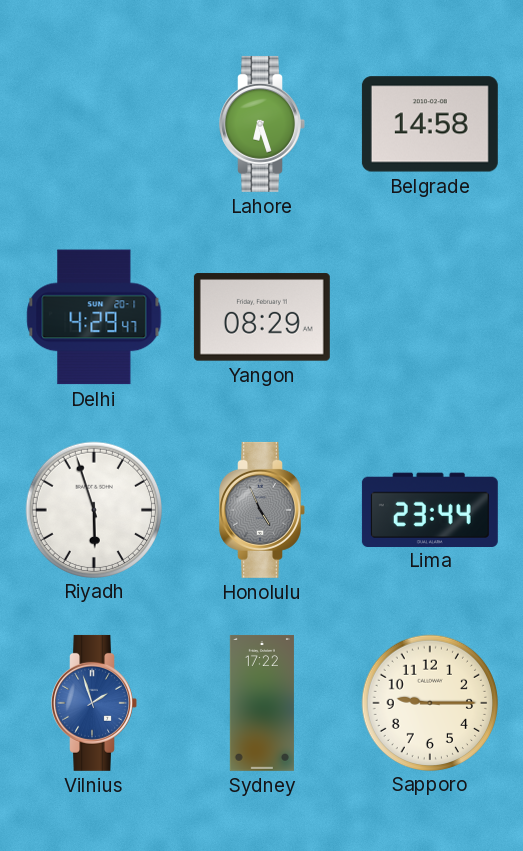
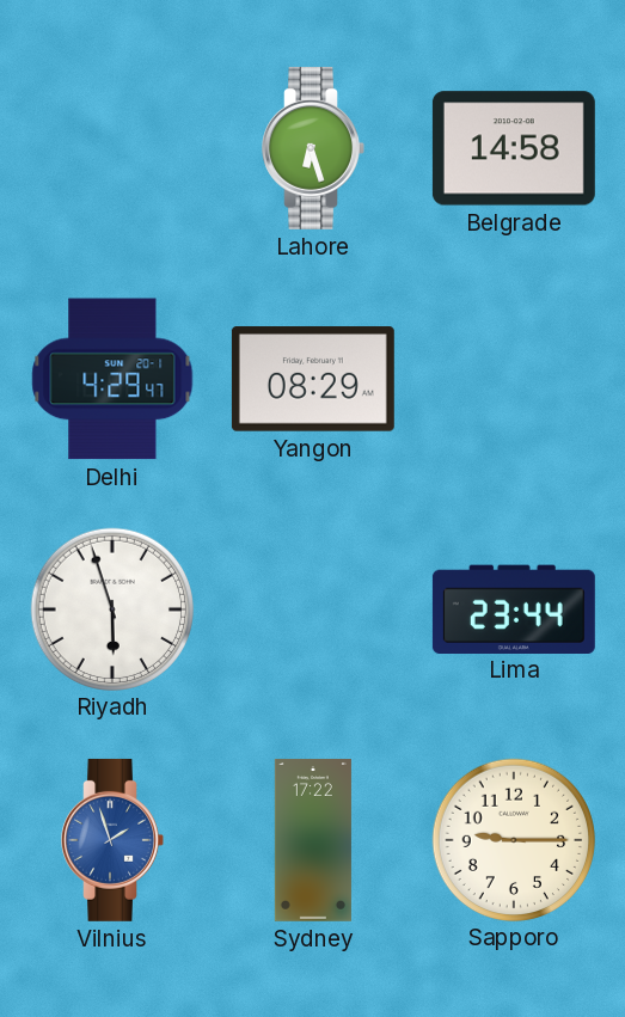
Honolulu: 4:56 -> none
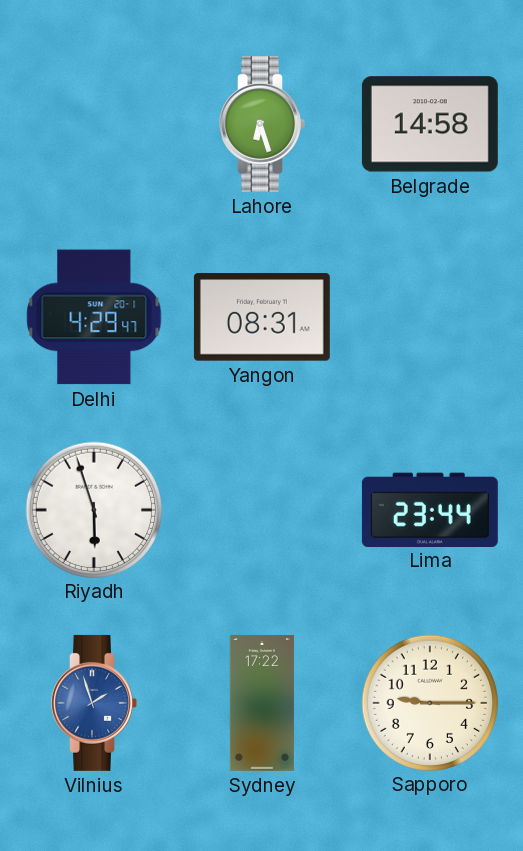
Yangon: 08:29 -> 08:31
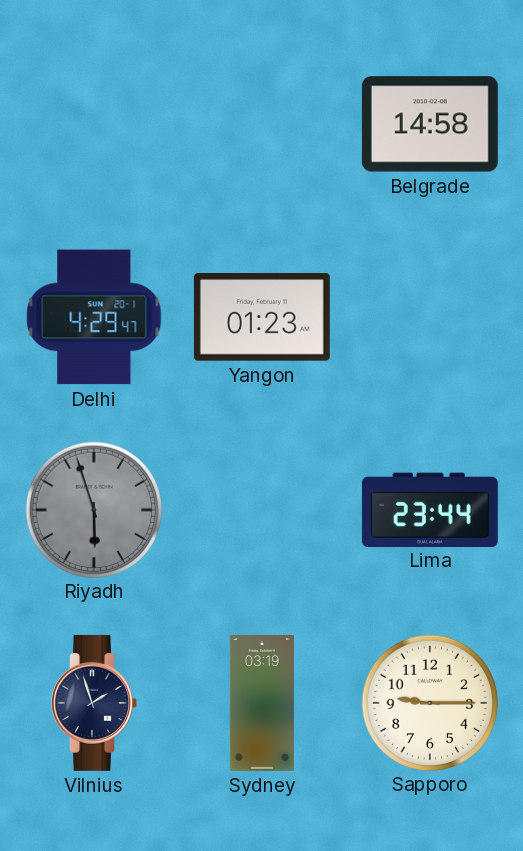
Lahore: 6:27 -> none
Yangon: 08:31 -> 01:23
Riyadh dial: white -> grey
Vilnius dial: blue -> navy
Sydney: 17:22 -> 03:19
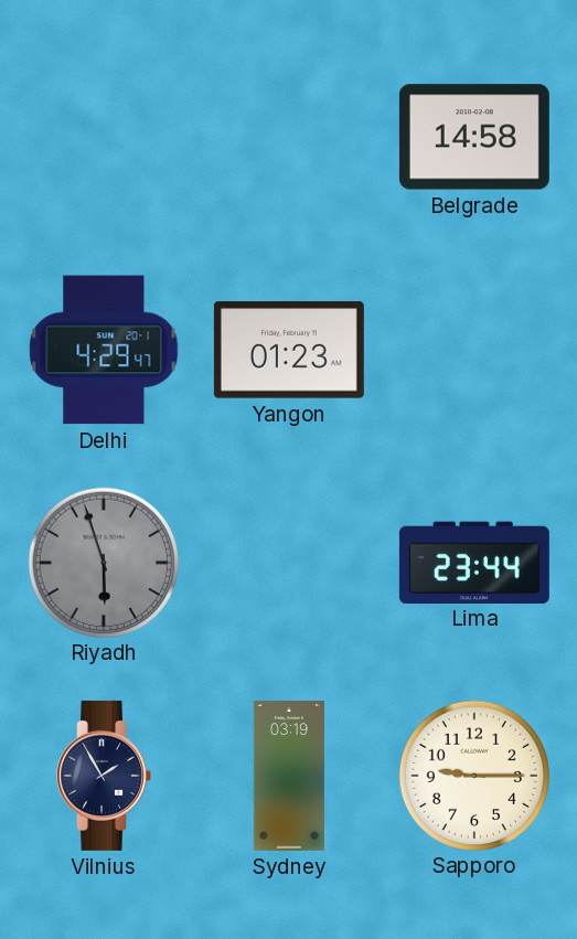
Vilnius: 1:57 -> 1:55
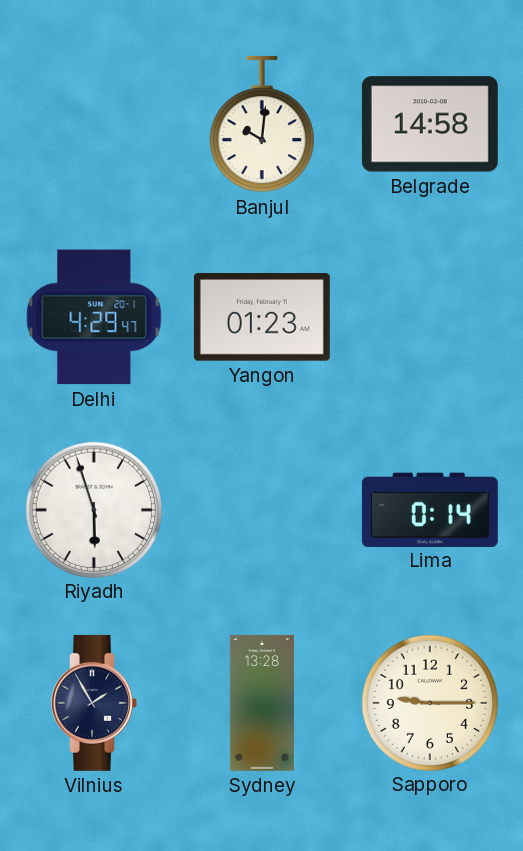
Banjul: none -> 10:01
Riyadh dial: grey -> white
Lima: 23:44 -> 0:14
Sydney: 03:19 -> 13:28
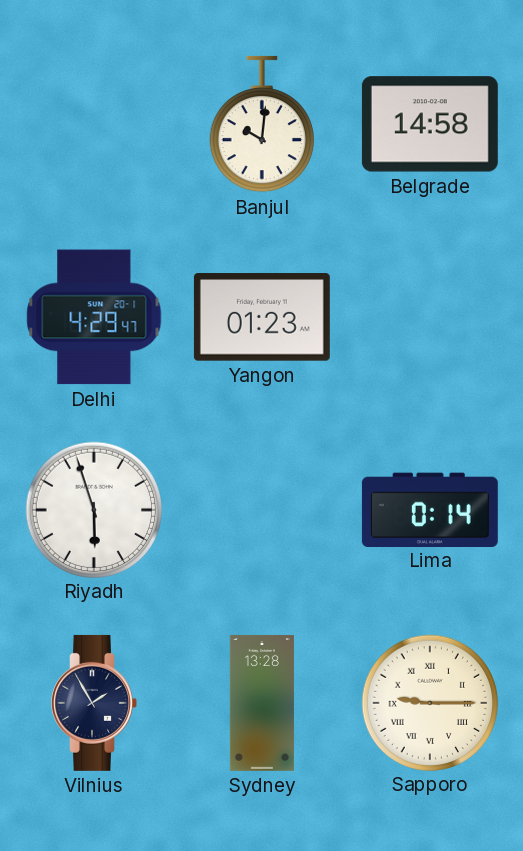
Sapporo numerals: Arabic -> Roman
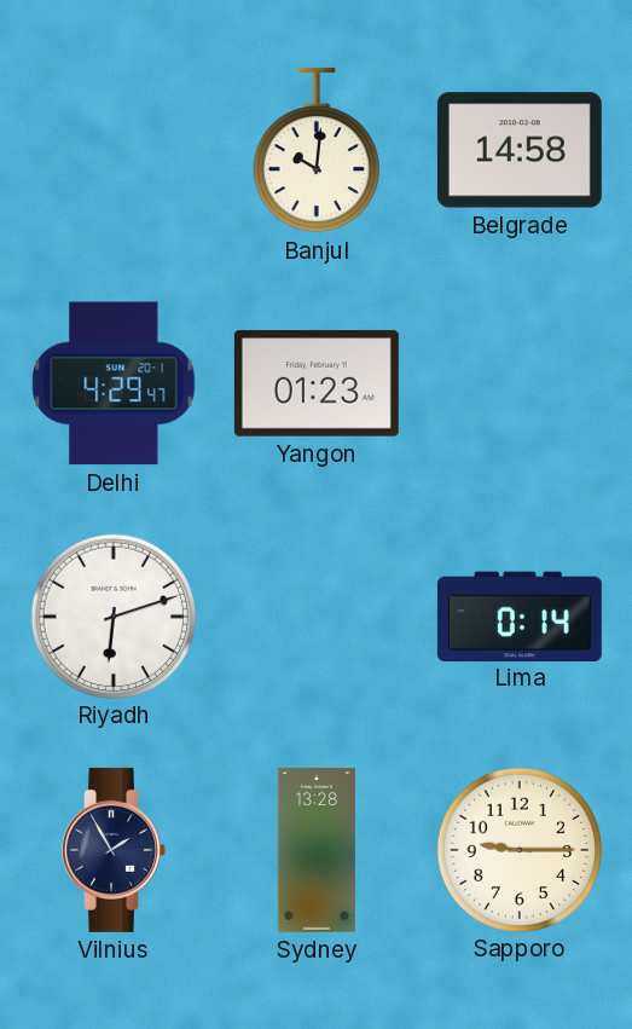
Riyadh: 5:57 -> 6:12
Sapporo numerals: Roman -> Arabic
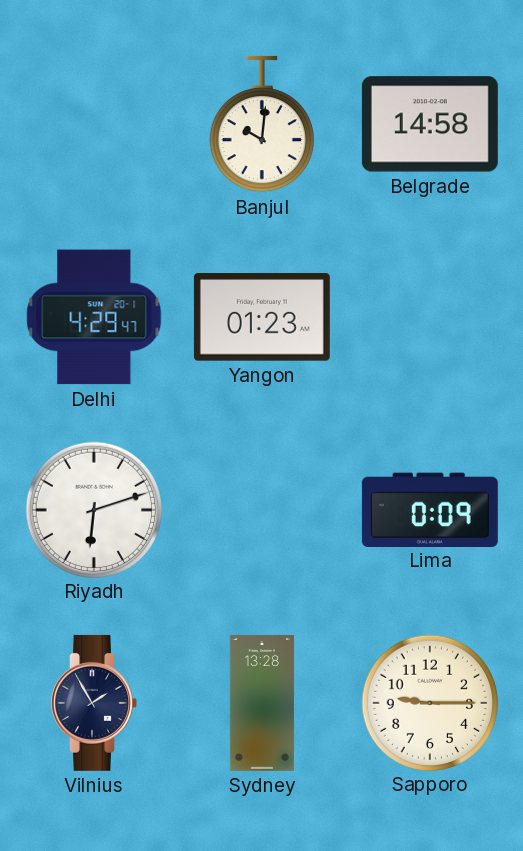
Lima: 0:14 -> 0:09
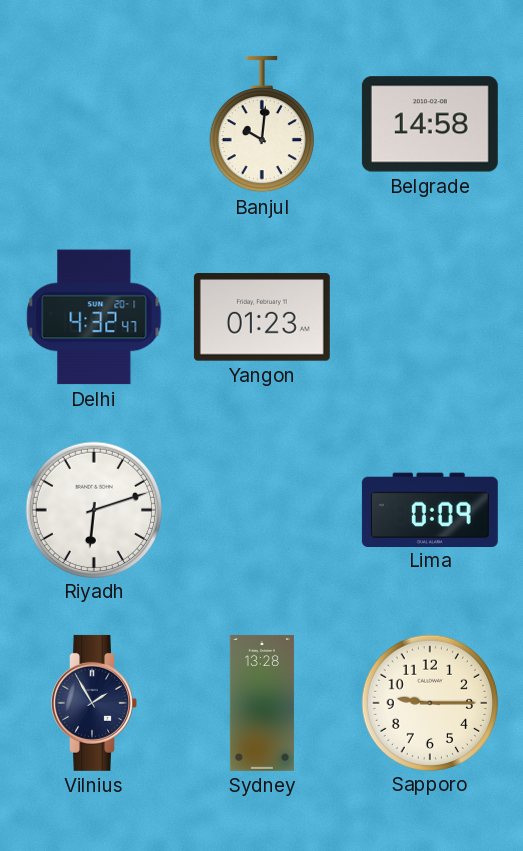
Delhi: 4:29 -> 4:32
